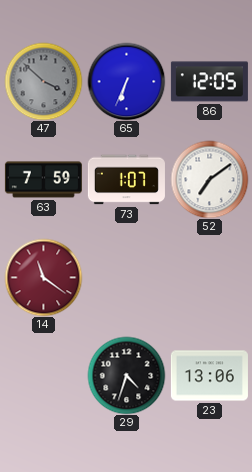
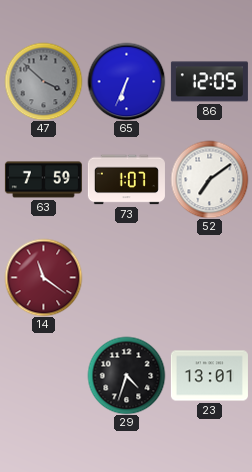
23: 13:06 -> 13:01
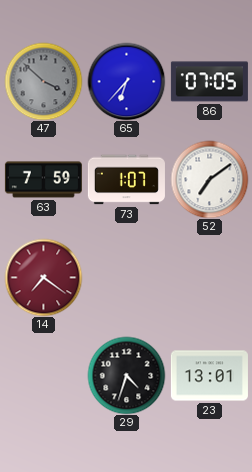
65: 6:34 -> 6:37
86: 12:05 -> 07:05
14: 11:21 -> 7:21
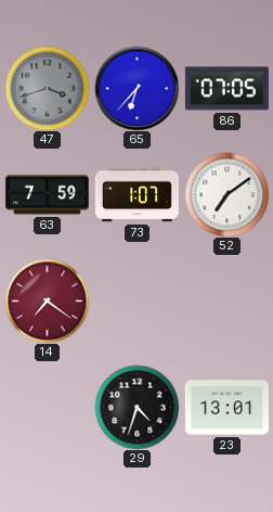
47: 3:52 -> 3:42
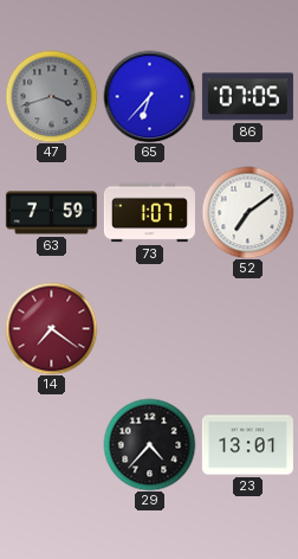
29: 4:33 -> 4:37
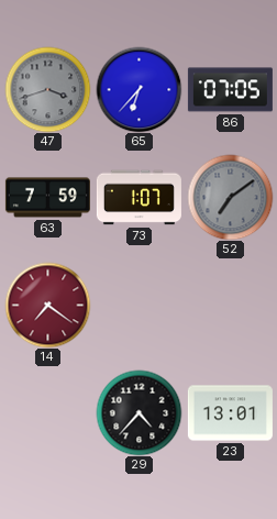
52 dial: white -> grey
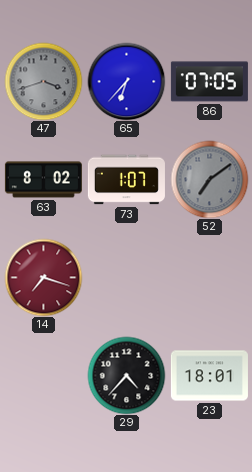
63: 7:59 -> 8:02
14: 7:21 -> 7:18
23: 13:01 -> 18:01
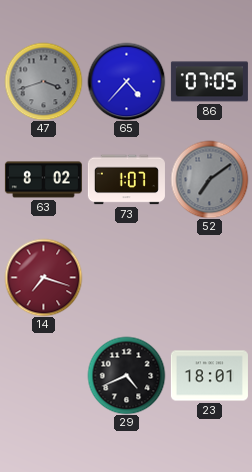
65: 6:37 -> 4:37
29: 4:37 -> 4:41
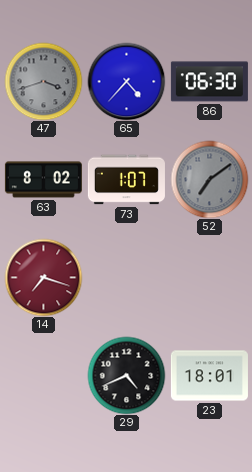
86: 07:05 -> 06:30
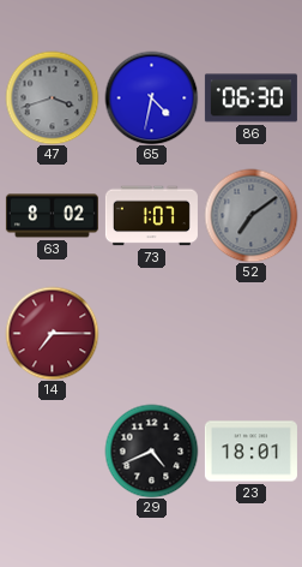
65: 4:37 -> 4:32
14: 7:18 -> 7:15
